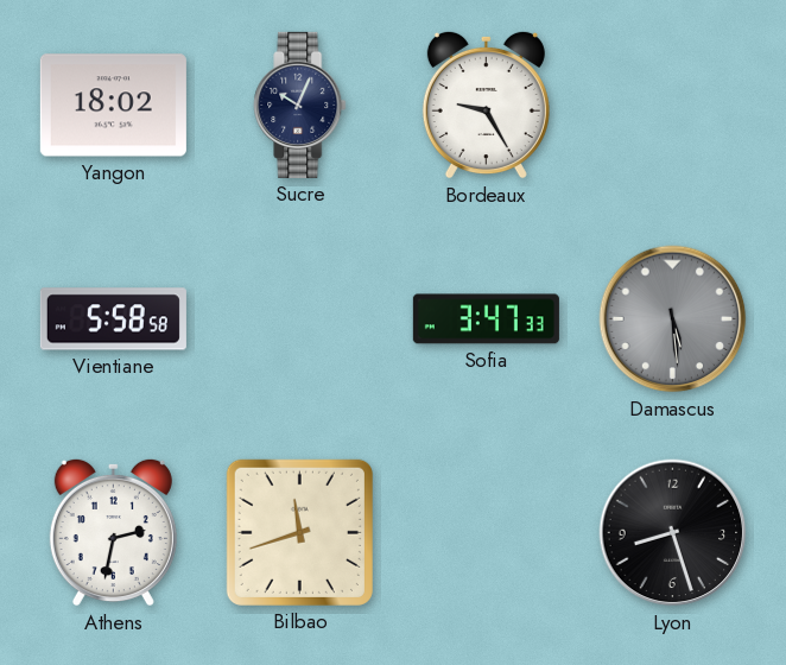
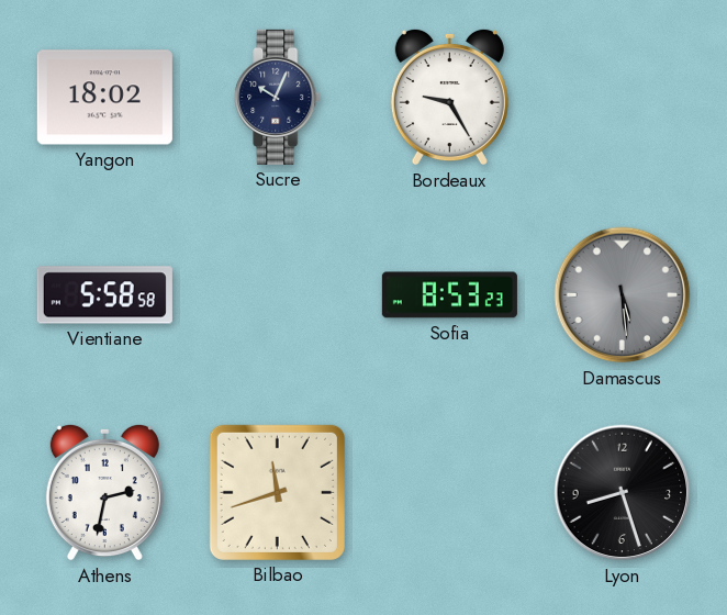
Sofia: 3:47 -> 8:53
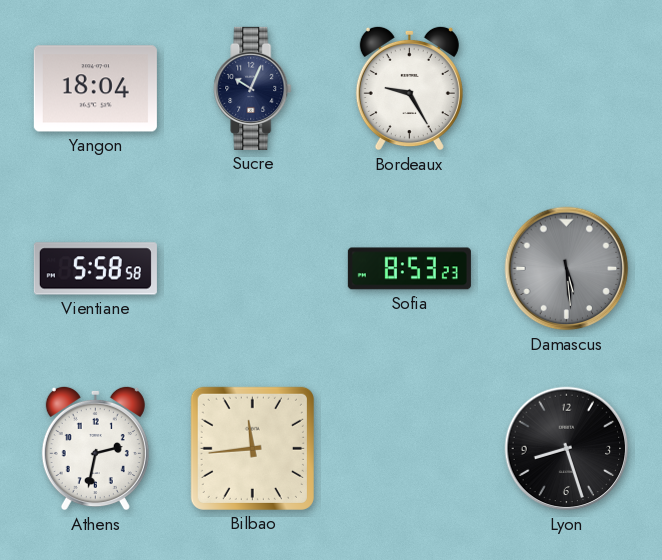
Yangon: 18:02 -> 18:04
Bilbao: 11:42 -> 11:44
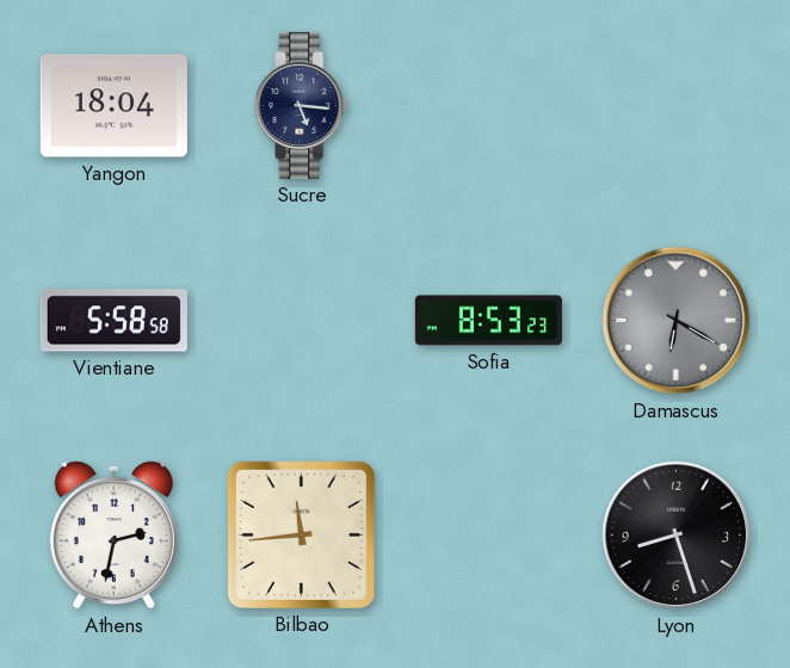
Sucre: 10:04 -> 5:16
Bordeaux: 9:25 -> none
Damascus: 5:29 -> 6:20
